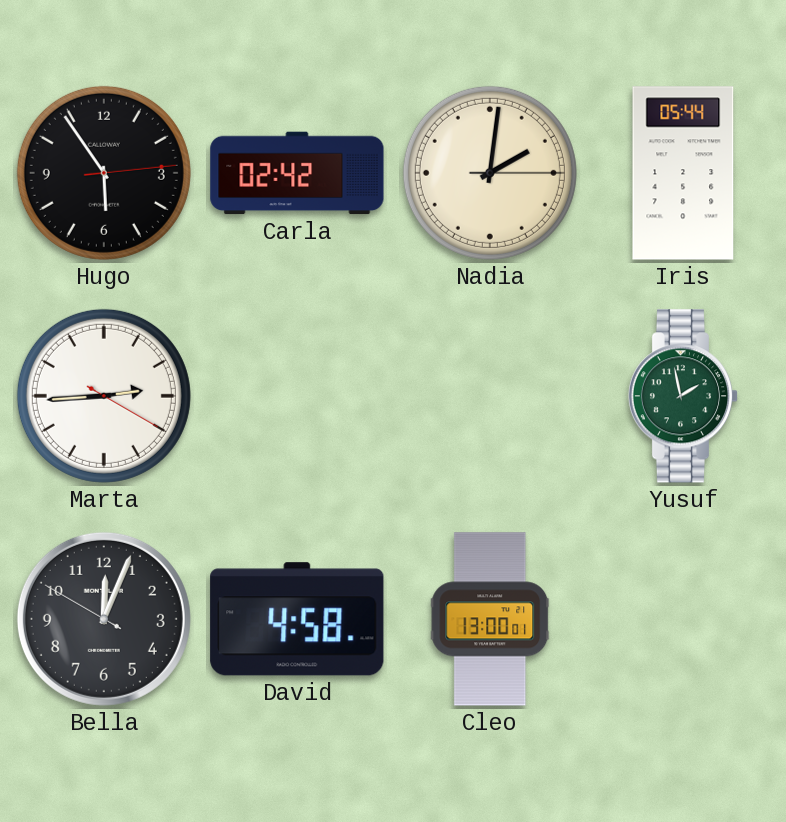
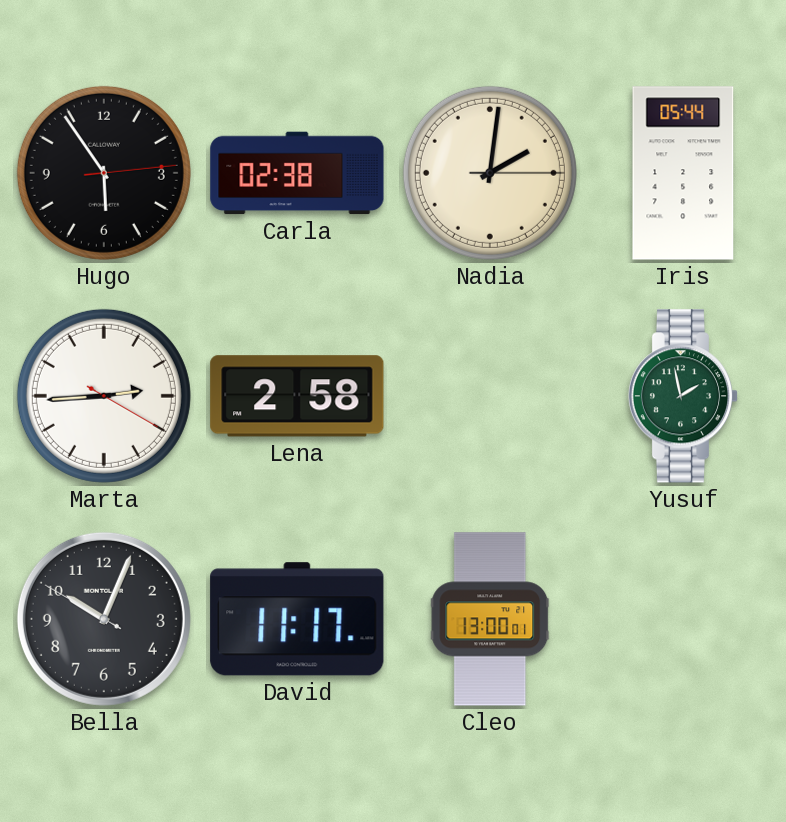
Carla: 02:42 -> 02:38
Lena: none -> 2:58
Bella: 12:03 -> 10:03
David: 4:58 -> 11:17
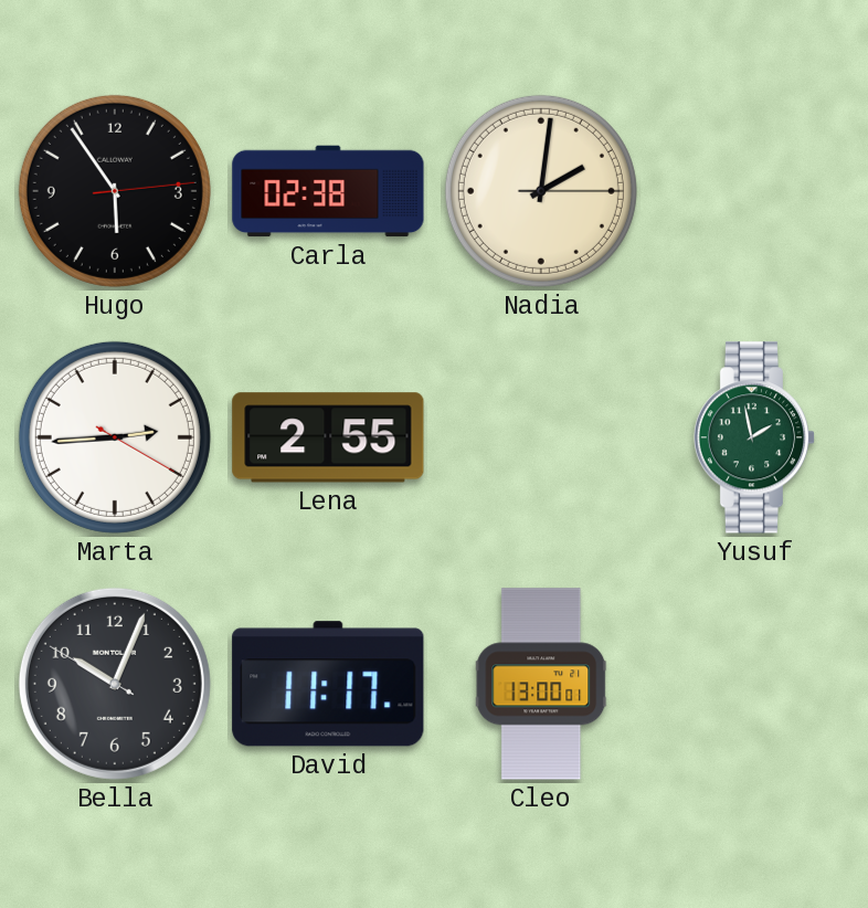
Iris: 05:44 -> none
Lena: 2:58 -> 2:55
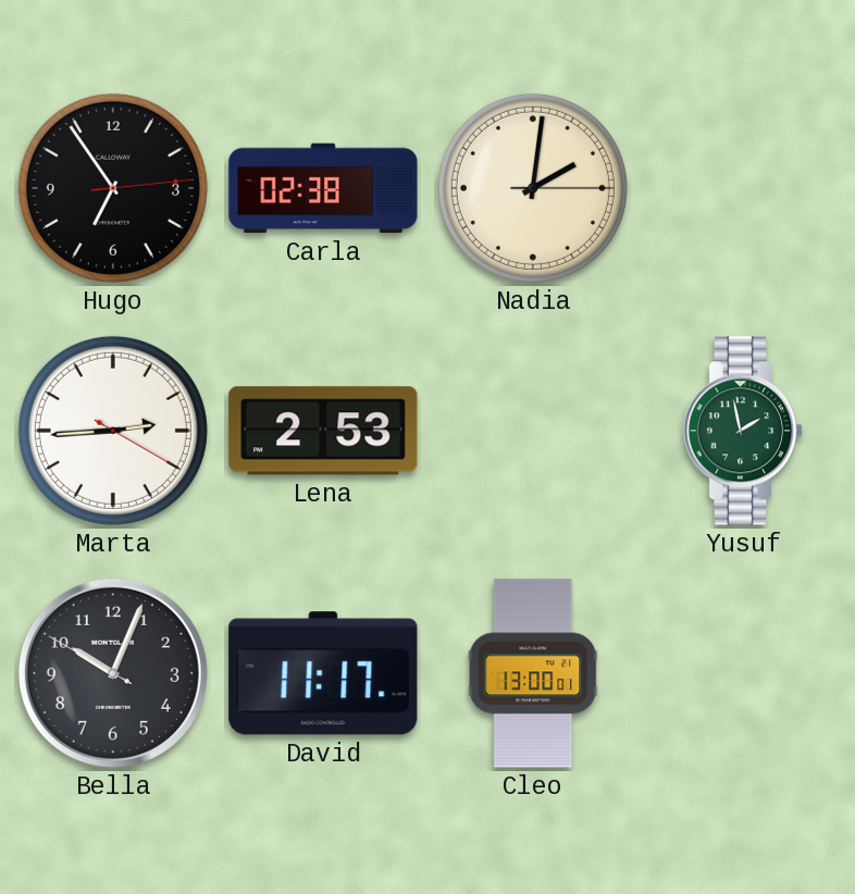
Hugo: 5:54 -> 6:54
Lena: 2:55 -> 2:53
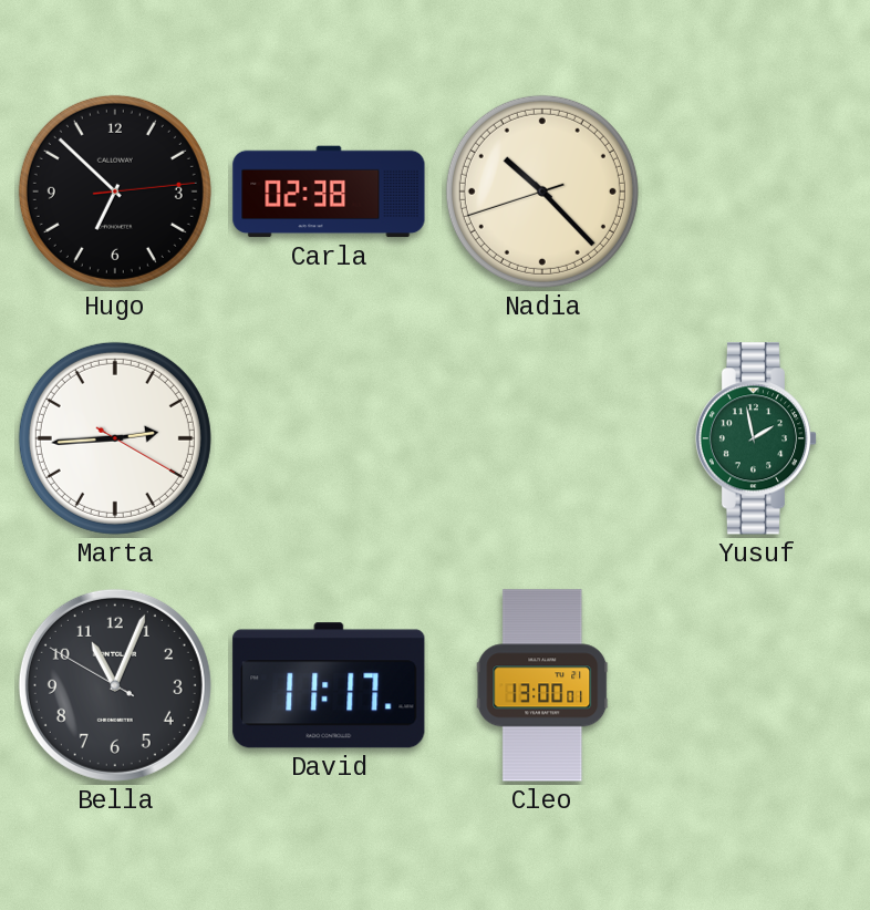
Hugo: 6:54 -> 6:52
Nadia: 2:01 -> 10:22
Lena: 2:53 -> none
Bella: 10:03 -> 11:03
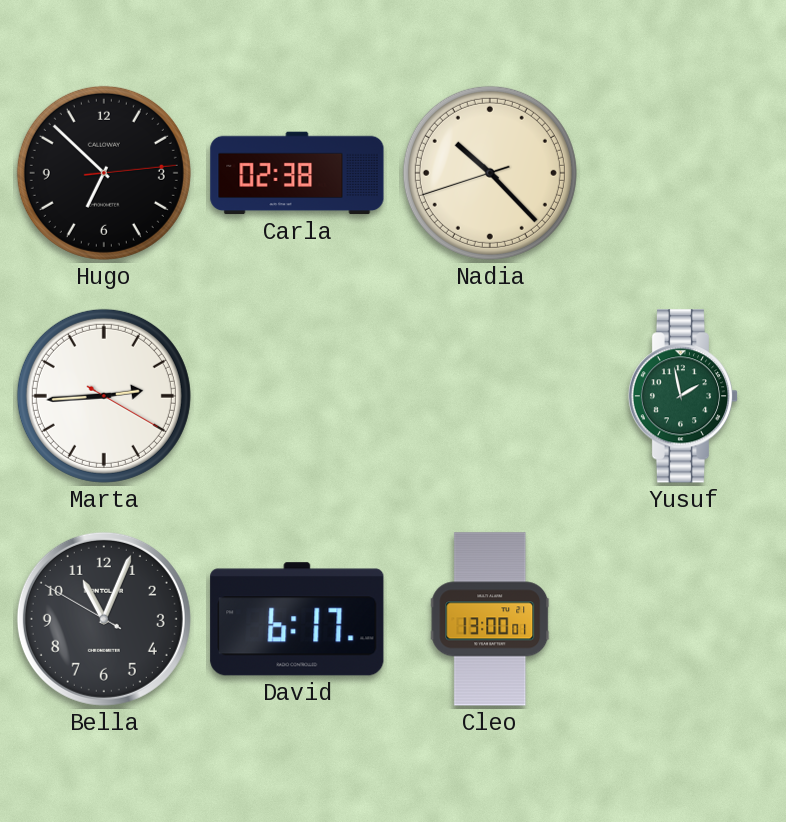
David: 11:17 -> 6:17
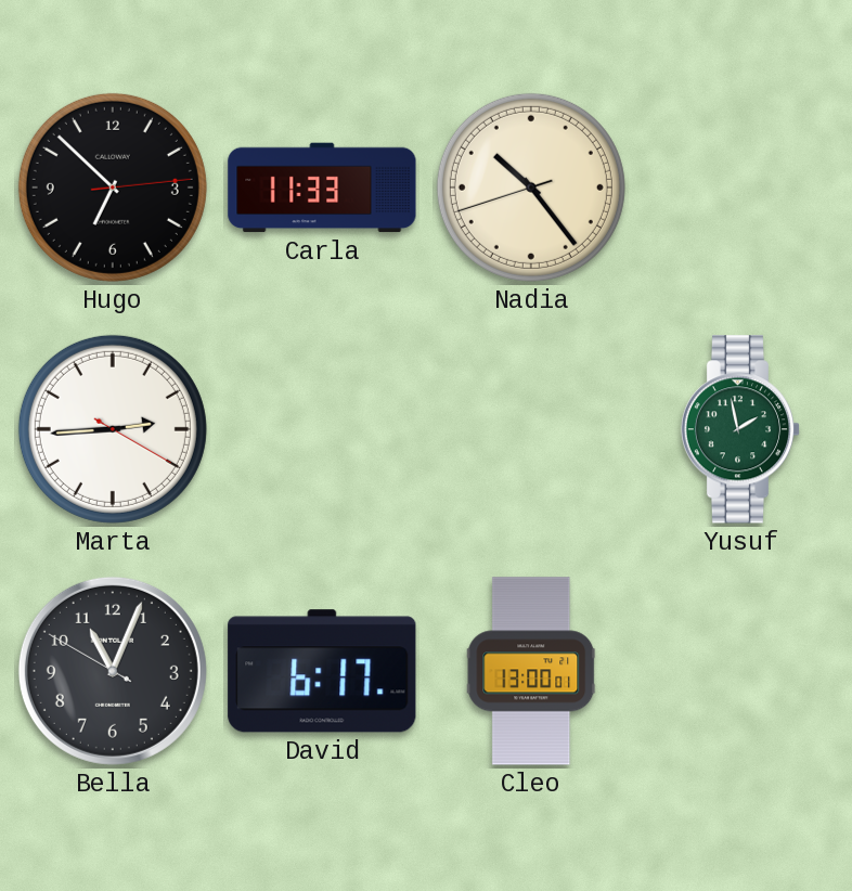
Carla: 02:38 -> 11:33
Nadia: 10:22 -> 10:23
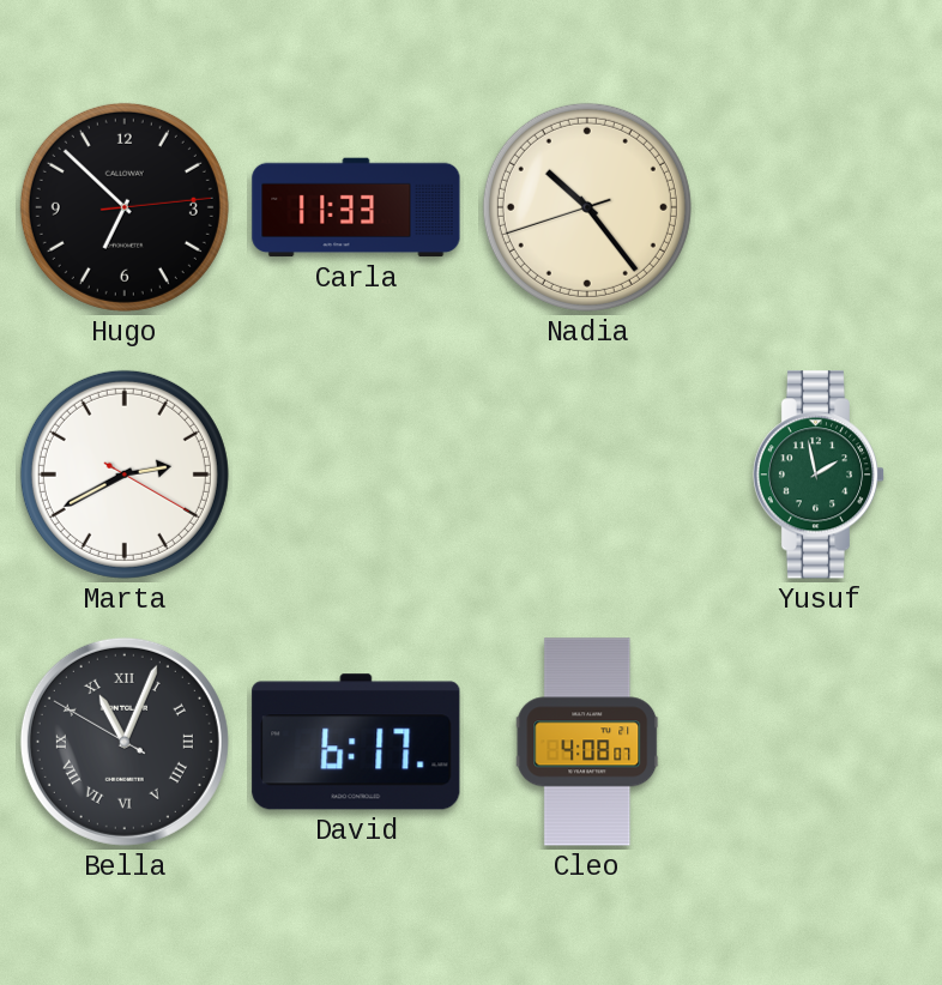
Marta: 2:44 -> 2:40
Bella numerals: Arabic -> Roman
Cleo: 13:00 -> 4:08
